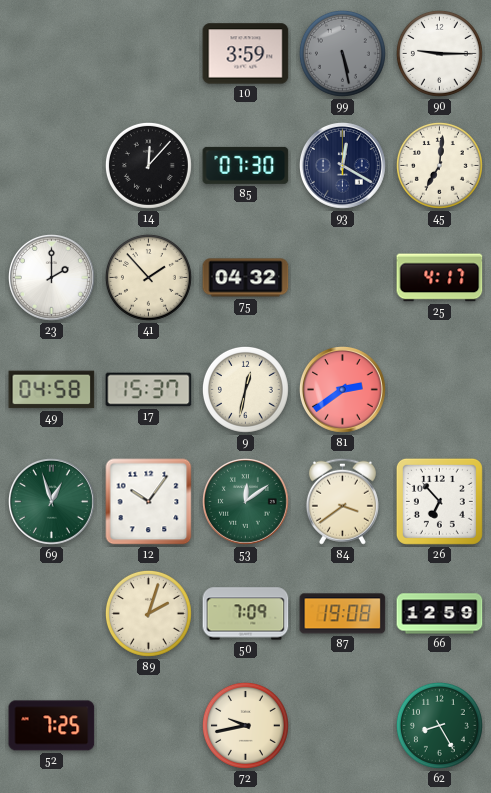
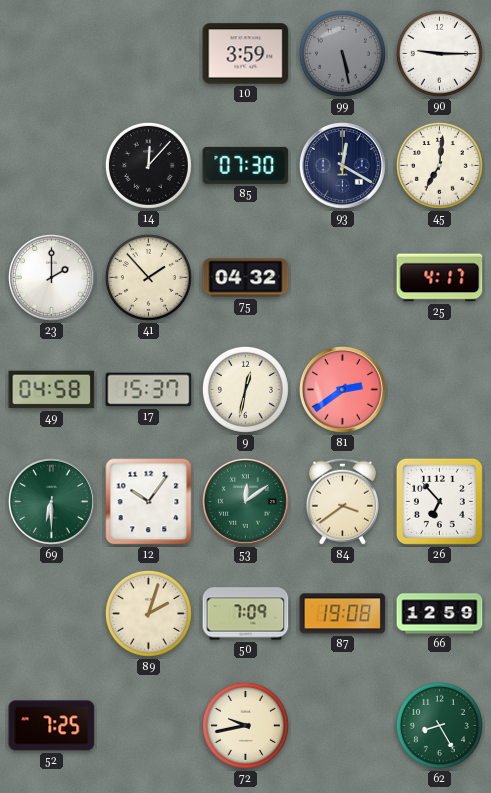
69: 12:57 -> 6:30
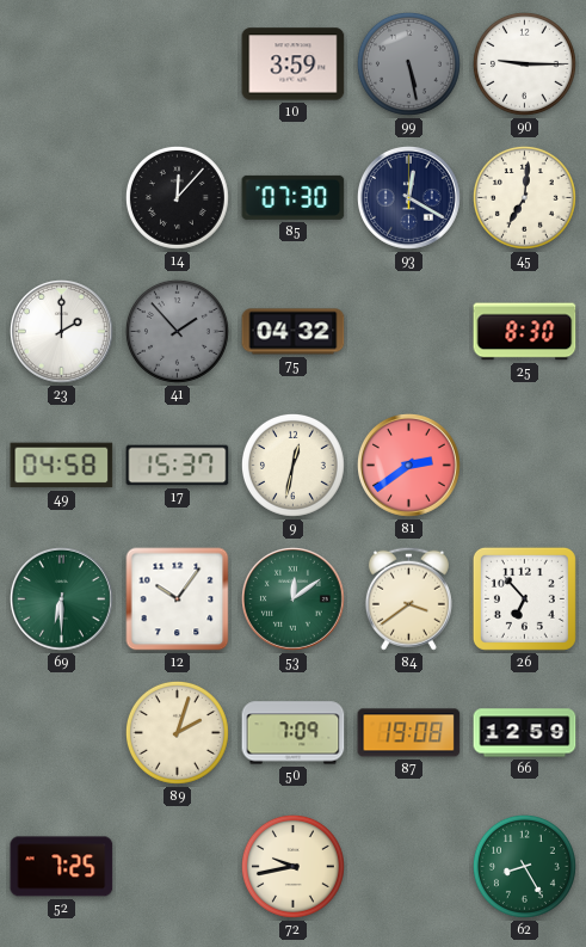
41 dial: cream -> grey
25: 4:17 -> 8:30
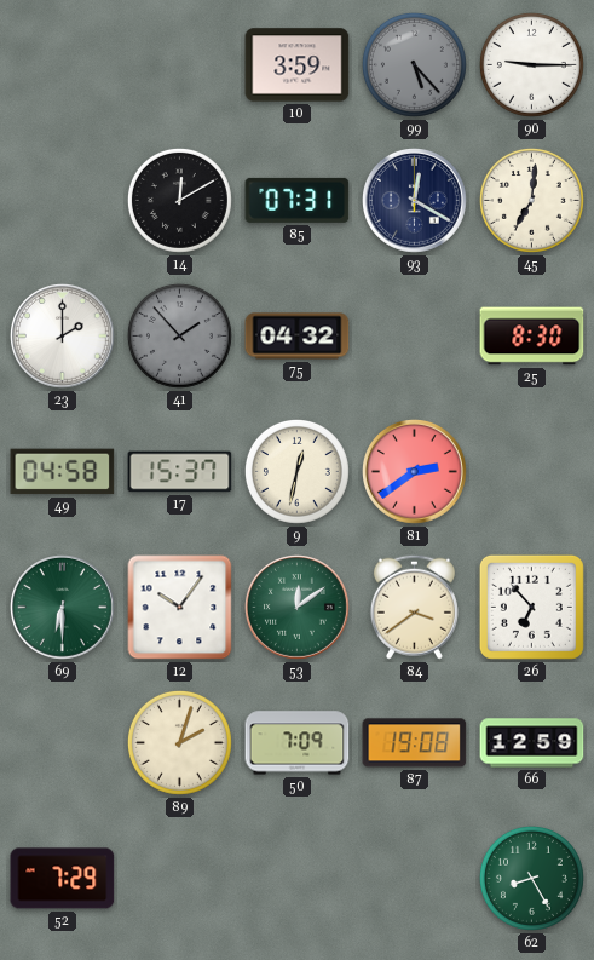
99: 5:28 -> 5:23
14: 12:07 -> 12:10
85: 07:30 -> 07:31
52: 7:25 -> 7:29
72: 9:43 -> none
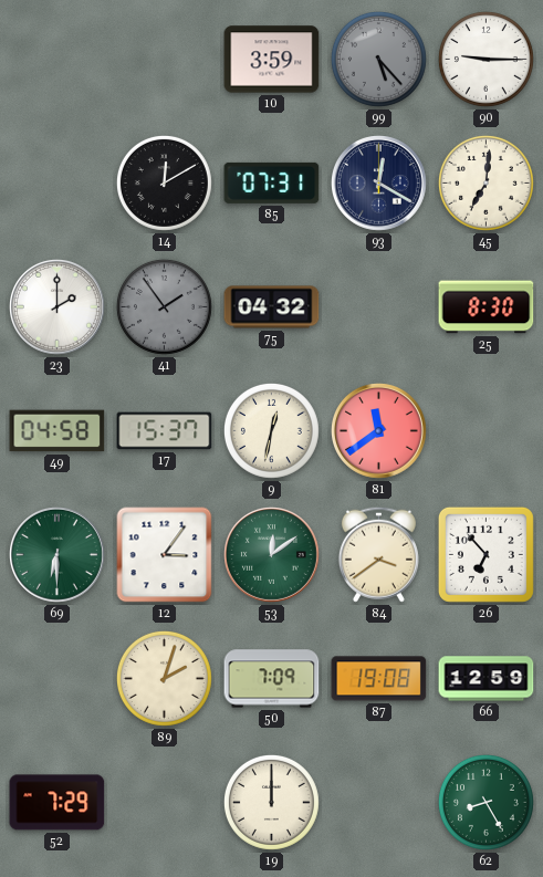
41: 1:53 -> 1:54
81: 2:39 -> 11:39
12: 10:06 -> 3:06
19: none -> 12:00
